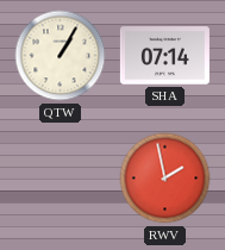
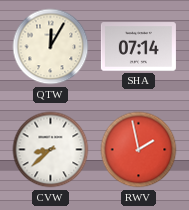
QTW: 1:05 -> 12:05
CVW: none -> 8:38
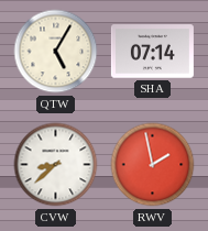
QTW: 12:05 -> 5:05
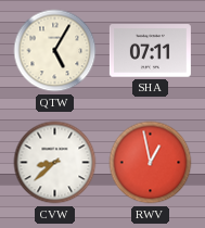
SHA: 07:14 -> 07:11
RWV: 1:58 -> 12:58
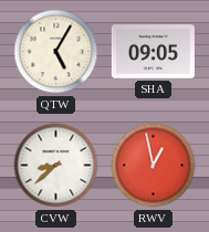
SHA: 07:11 -> 09:05
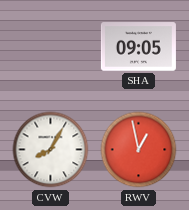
QTW: 5:05 -> none
CVW: 8:38 -> 8:05
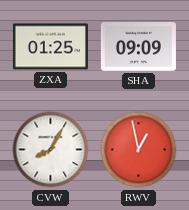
ZXA: none -> 01:25
SHA: 09:05 -> 09:09
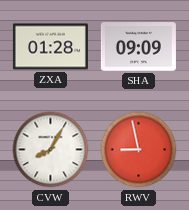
ZXA: 01:25 -> 01:28
RWV: 12:58 -> 8:58
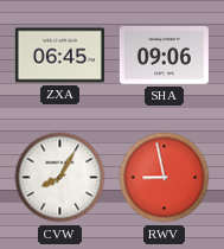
ZXA: 01:28 -> 06:45
SHA: 09:09 -> 09:06
